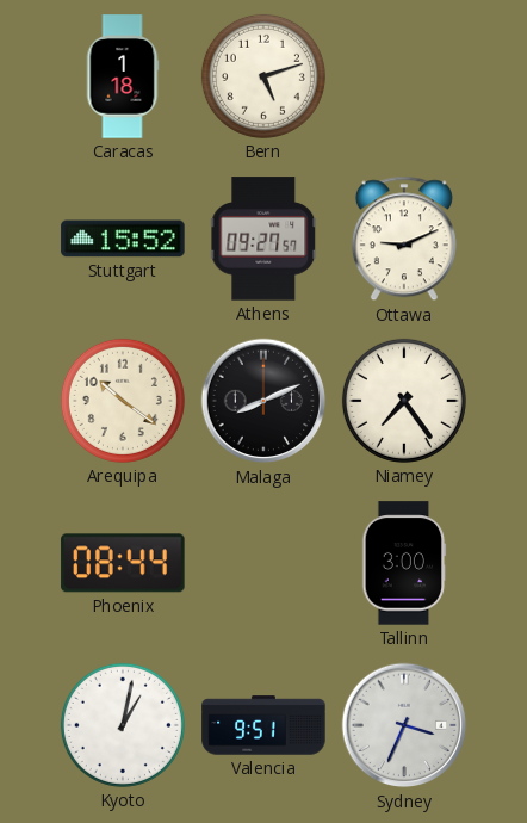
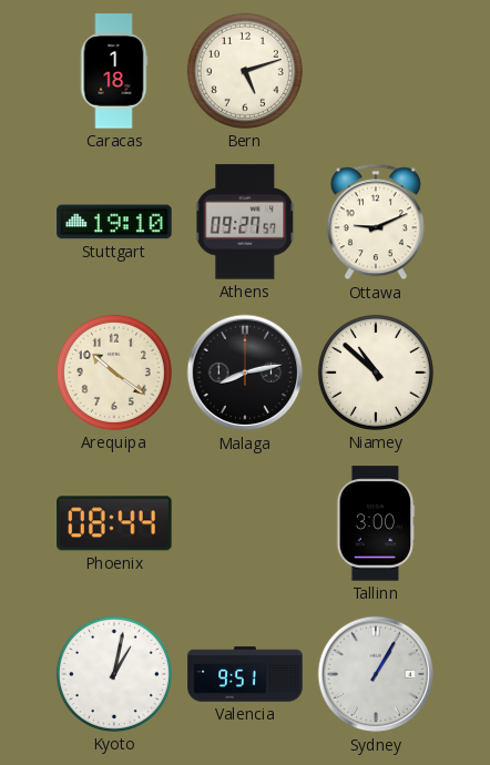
Stuttgart: 15:52 -> 19:10
Malaga: 8:11 -> 8:13
Niamey: 7:24 -> 10:52
Sydney: 3:34 -> 1:05
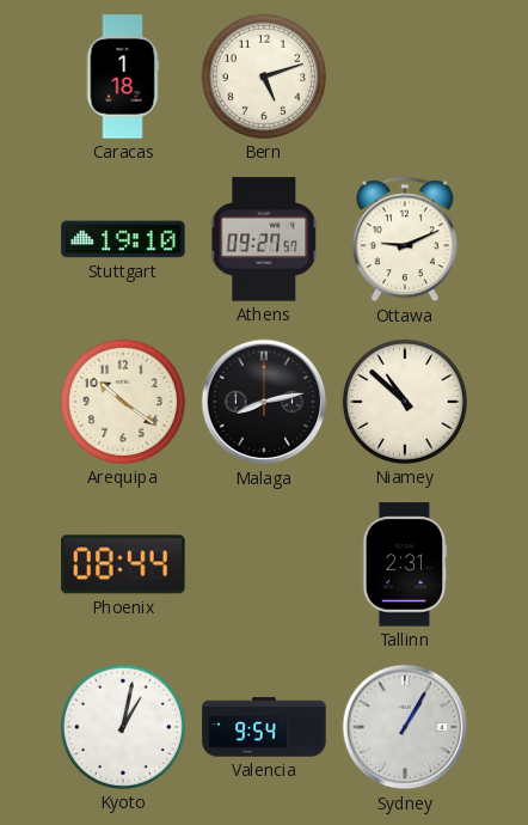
Tallinn: 3:00 -> 2:31
Valencia: 9:51 -> 9:54
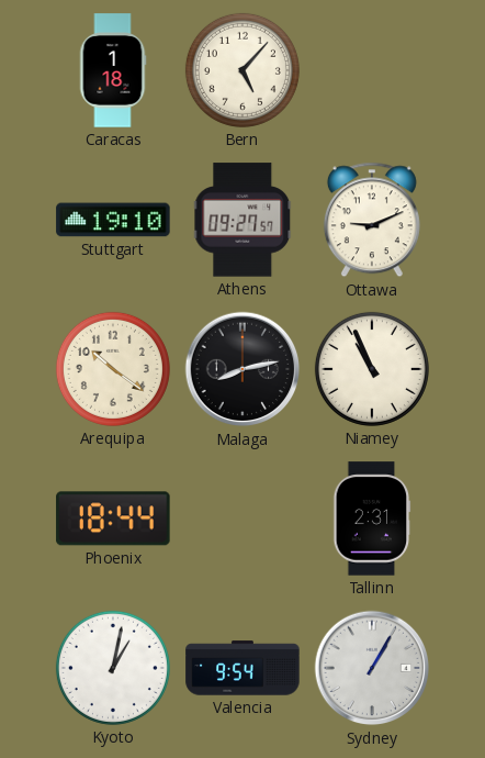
Bern: 5:12 -> 5:07
Niamey: 10:52 -> 10:56
Phoenix: 08:44 -> 18:44
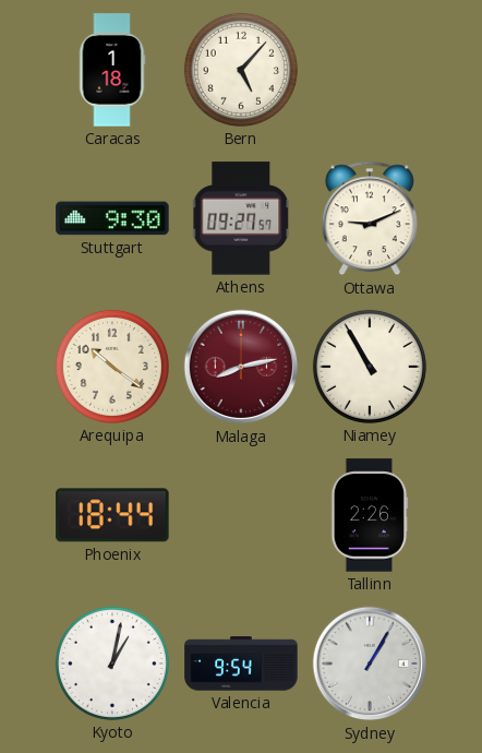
Stuttgart: 19:10 -> 9:30
Malaga dial: black -> burgundy
Niamey: 10:56 -> 10:55
Tallinn: 2:31 -> 2:26
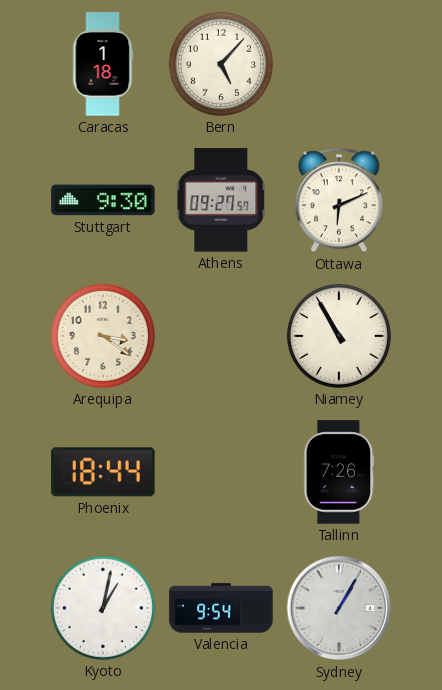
Ottawa: 9:11 -> 6:11
Arequipa: 10:21 -> 3:21
Malaga: 8:13 -> none
Tallinn: 2:26 -> 7:26
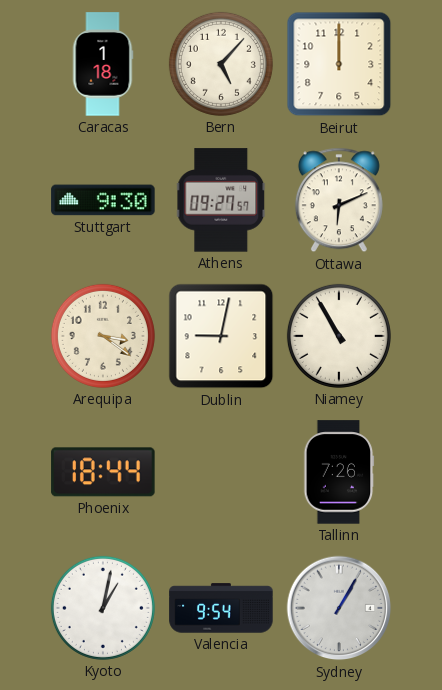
Beirut: none -> 12:00
Dublin: none -> 9:02
